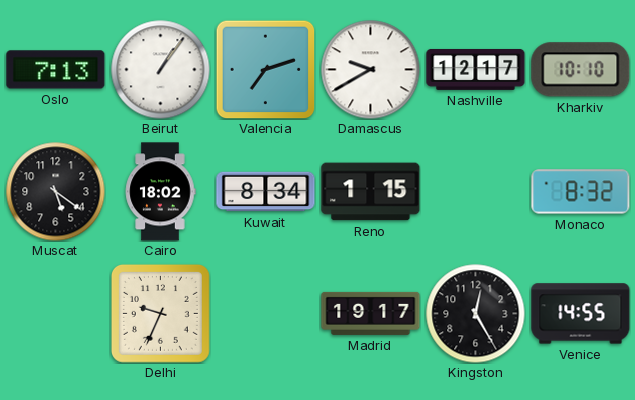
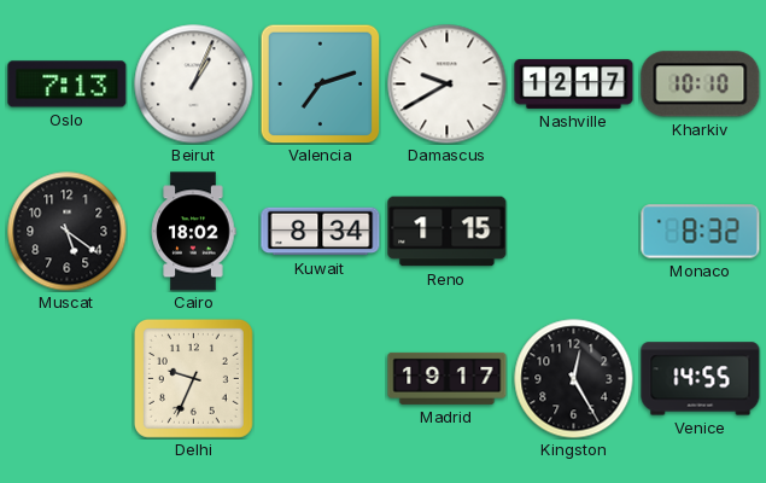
Beirut: 1:06 -> 1:04
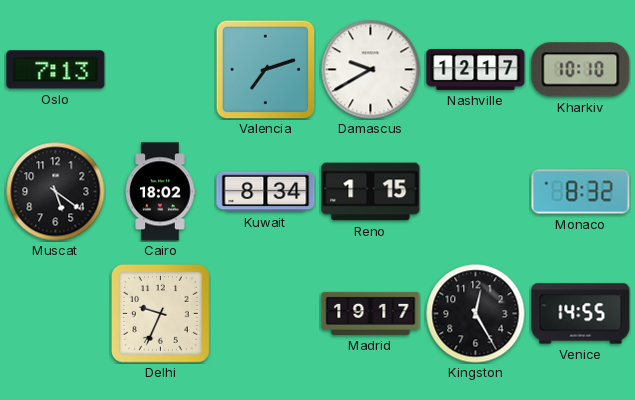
Beirut: 1:04 -> none
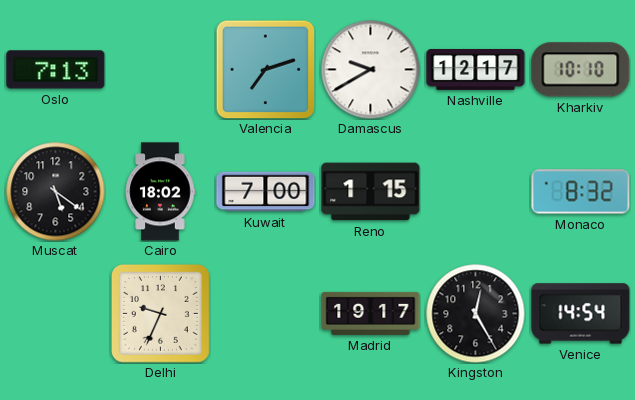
Kuwait: 8:34 -> 7:00
Venice: 14:55 -> 14:54
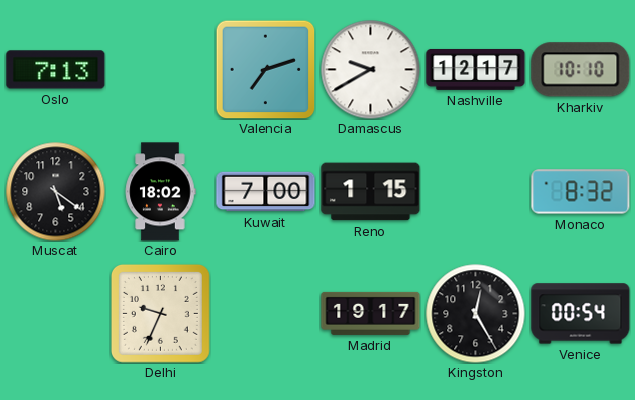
Venice: 14:54 -> 00:54
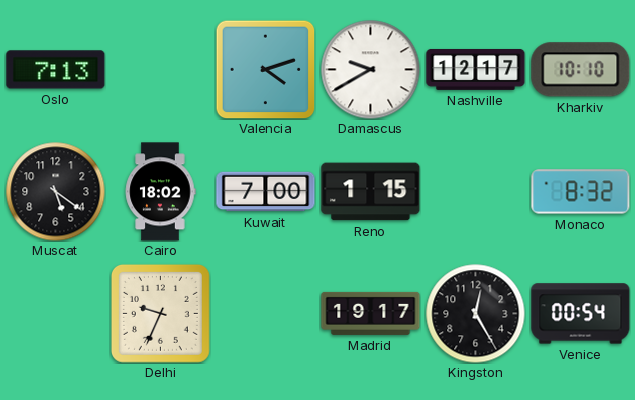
Valencia: 7:12 -> 4:12
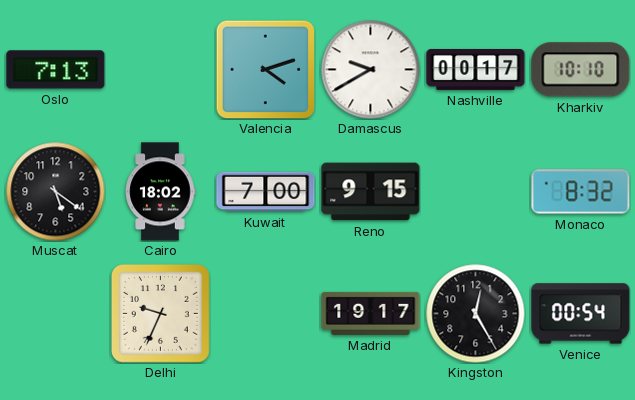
Nashville: 12:17 -> 00:17
Reno: 1:15 -> 9:15
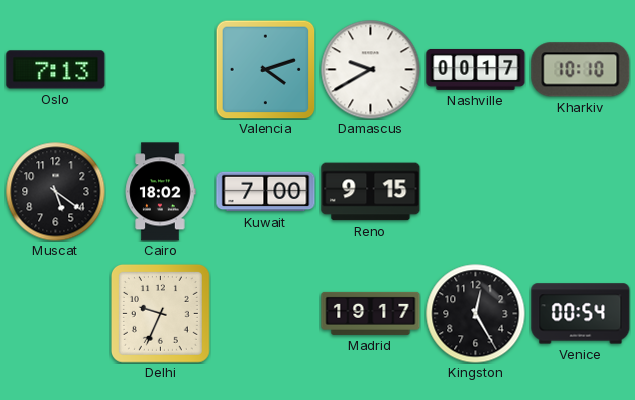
Monaco: 8:32 -> none
